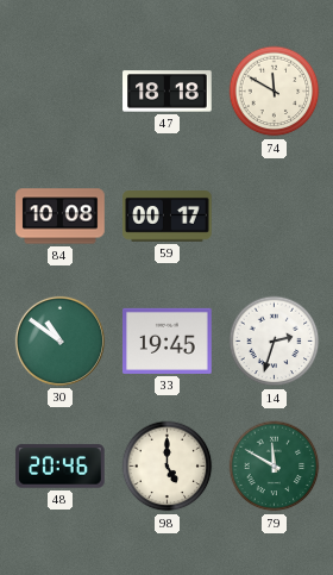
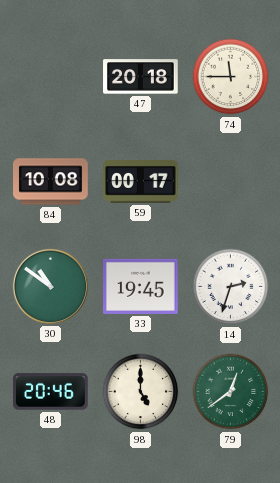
47: 18:18 -> 20:18
74: 11:50 -> 11:45
79: 11:50 -> 12:39
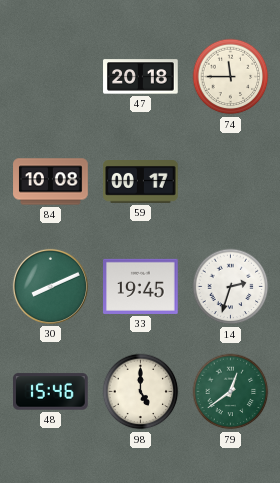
30: 10:51 -> 8:11
48: 20:46 -> 15:46
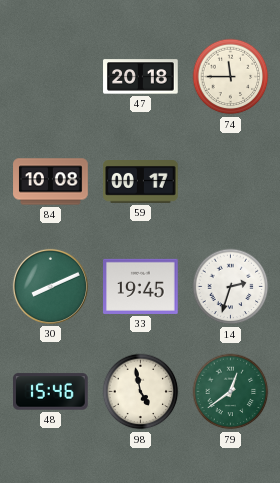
98: 5:00 -> 4:58
